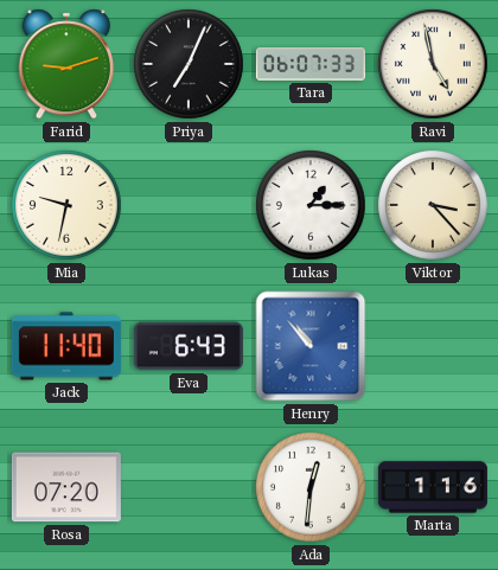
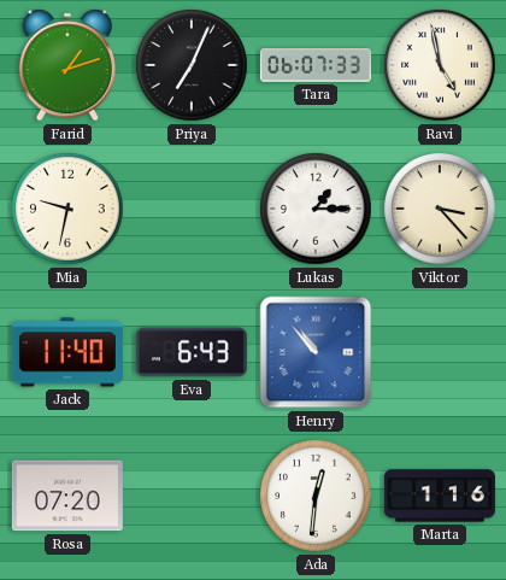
Farid: 9:12 -> 1:12
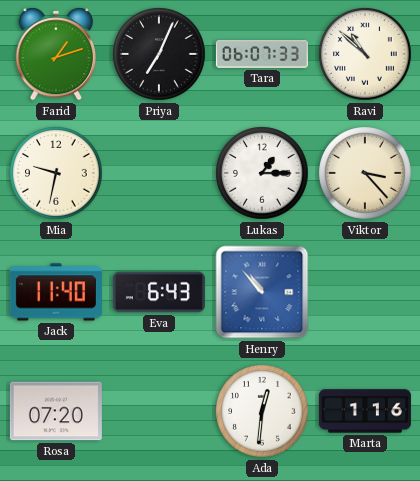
Ravi: 4:58 -> 10:52
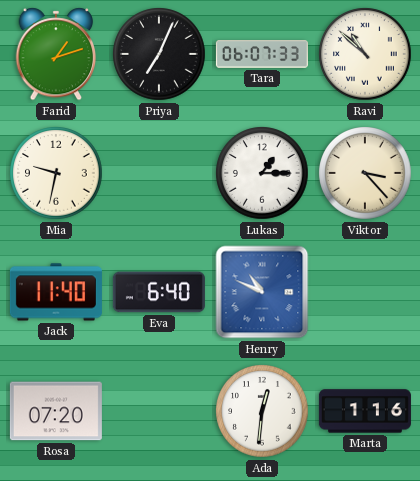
Eva: 6:43 -> 6:40
Henry: 10:53 -> 10:49
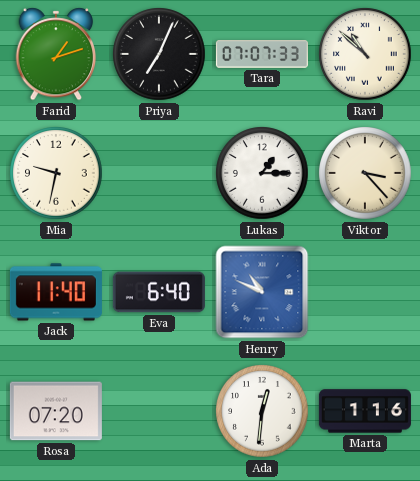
Tara: 06:07 -> 07:07
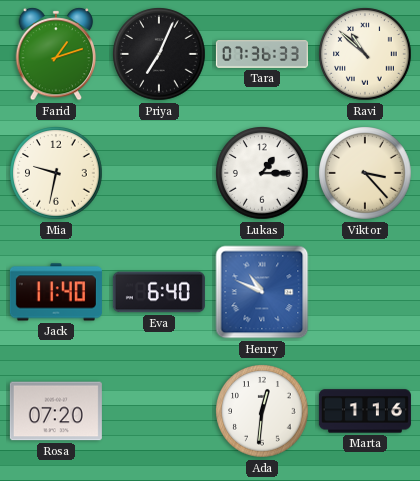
Tara: 07:07 -> 07:36
